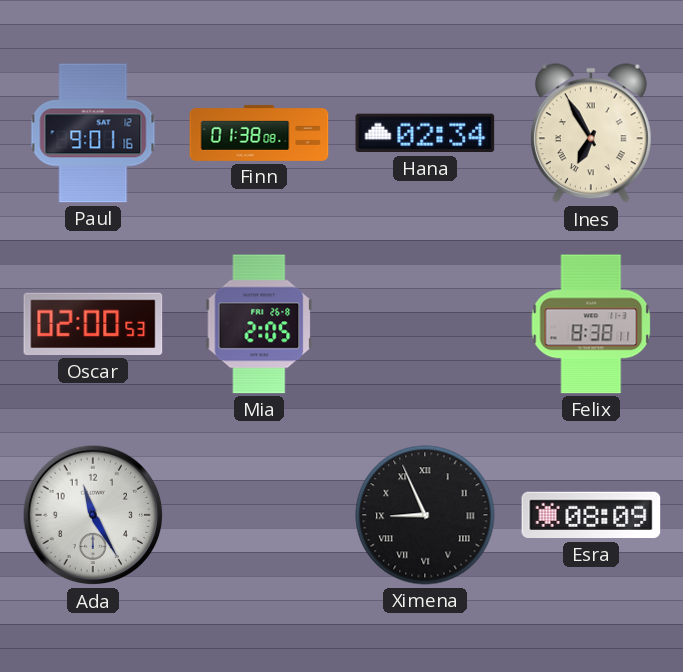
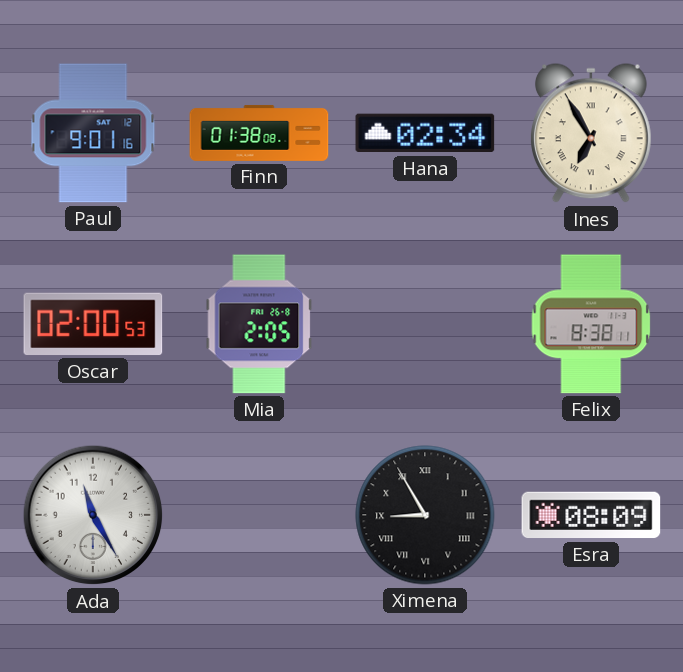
Ximena: 8:56 -> 8:55
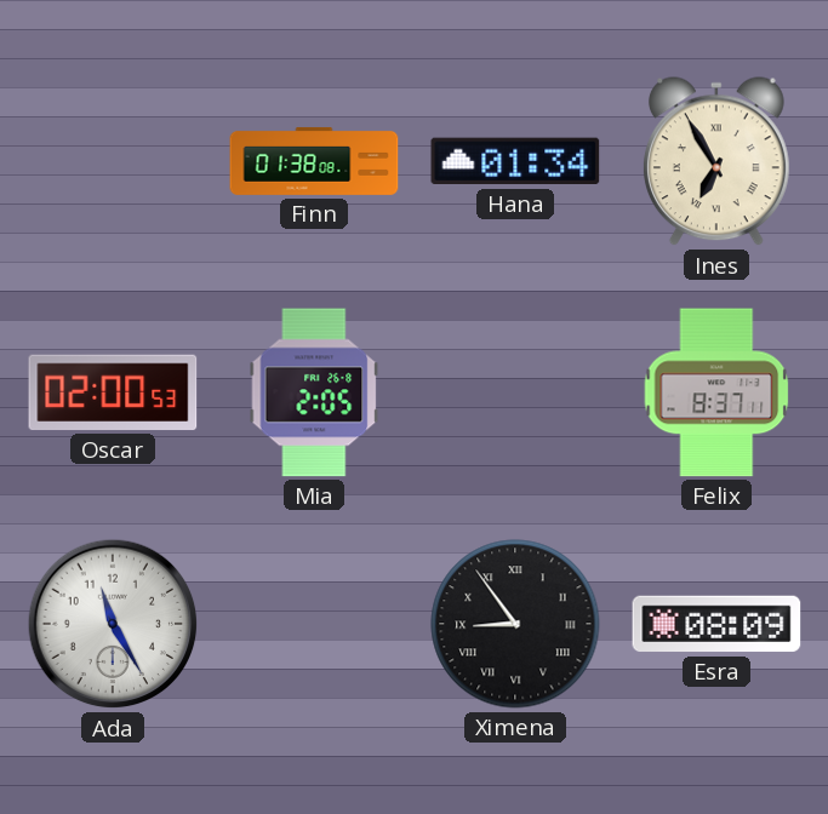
Paul: 9:01 -> none
Hana: 02:34 -> 01:34
Felix: 8:38 -> 8:37
Ximena: 8:55 -> 8:54
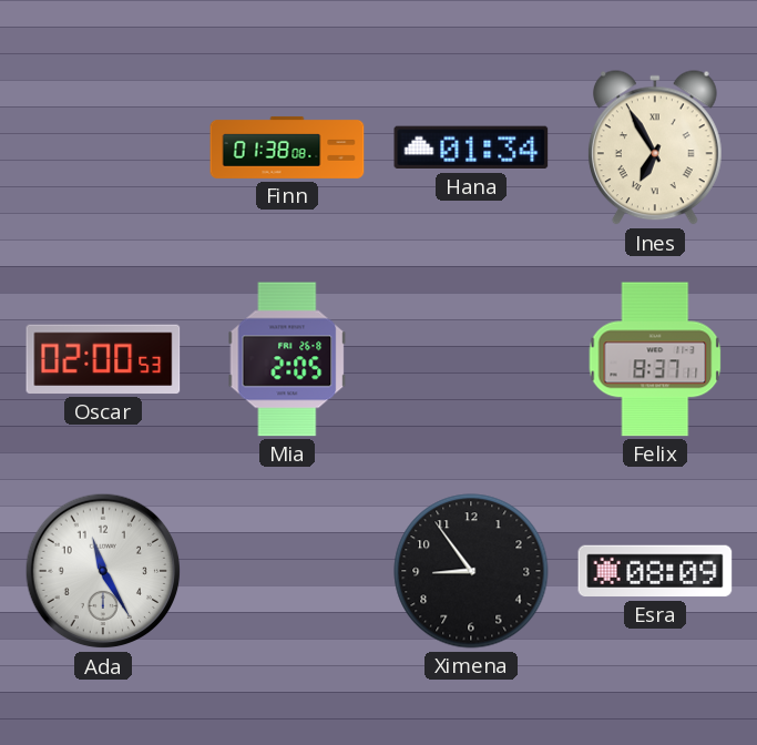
Ximena numerals: Roman -> Arabic
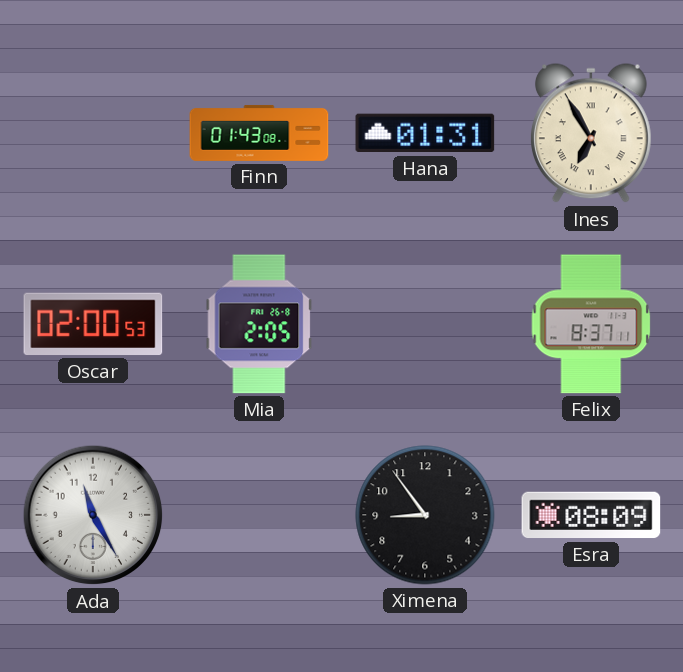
Finn: 01:38 -> 01:43
Hana: 01:34 -> 01:31
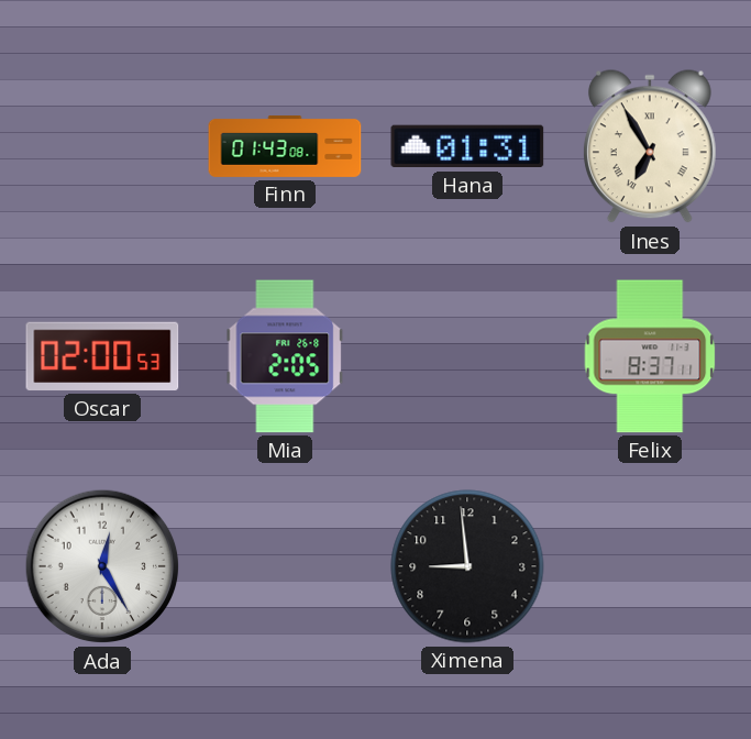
Ada: 11:25 -> 12:25
Ximena: 8:54 -> 8:59
Esra: 08:09 -> none
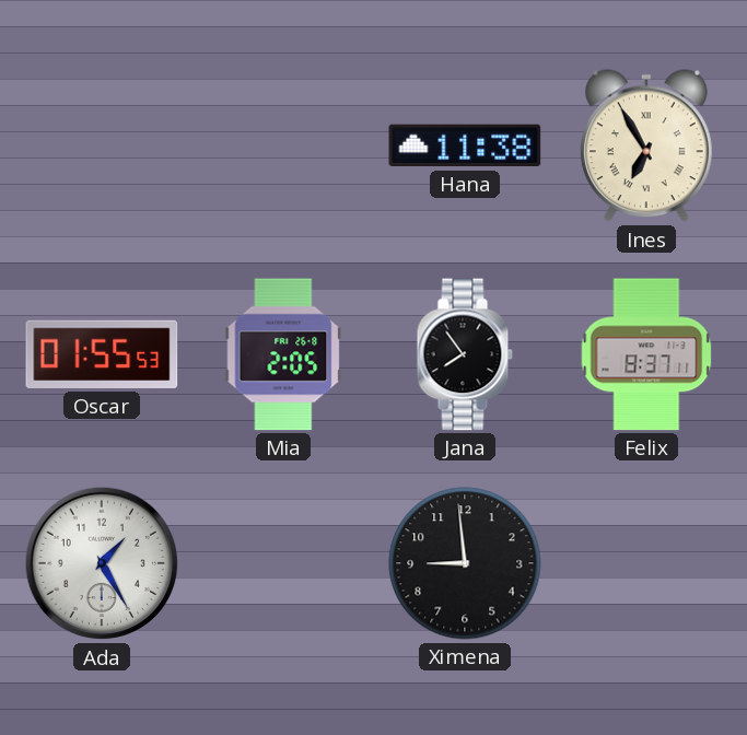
Finn: 01:43 -> none
Hana: 01:31 -> 11:38
Oscar: 02:00 -> 01:55
Jana: none -> 7:54
Ada: 12:25 -> 1:25
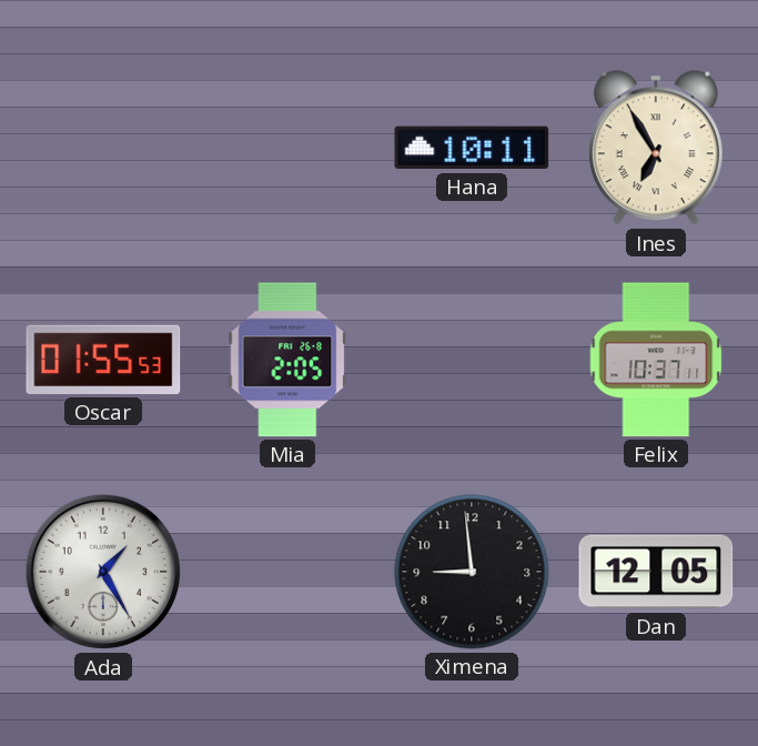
Hana: 11:38 -> 10:11
Jana: 7:54 -> none
Felix: 8:37 -> 10:37
Dan: none -> 12:05
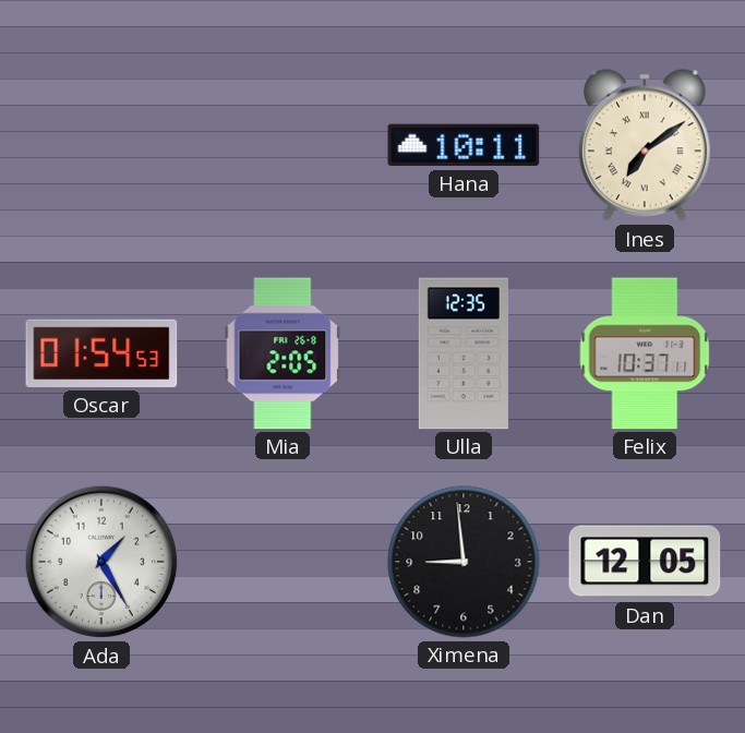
Ines: 6:55 -> 7:09
Oscar: 01:55 -> 01:54
Ulla: none -> 12:35
